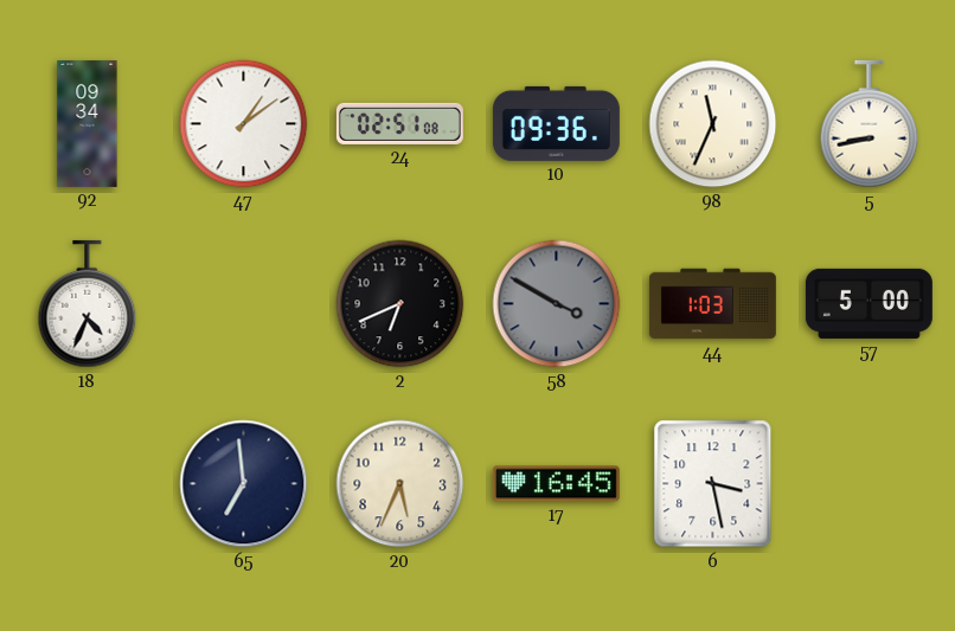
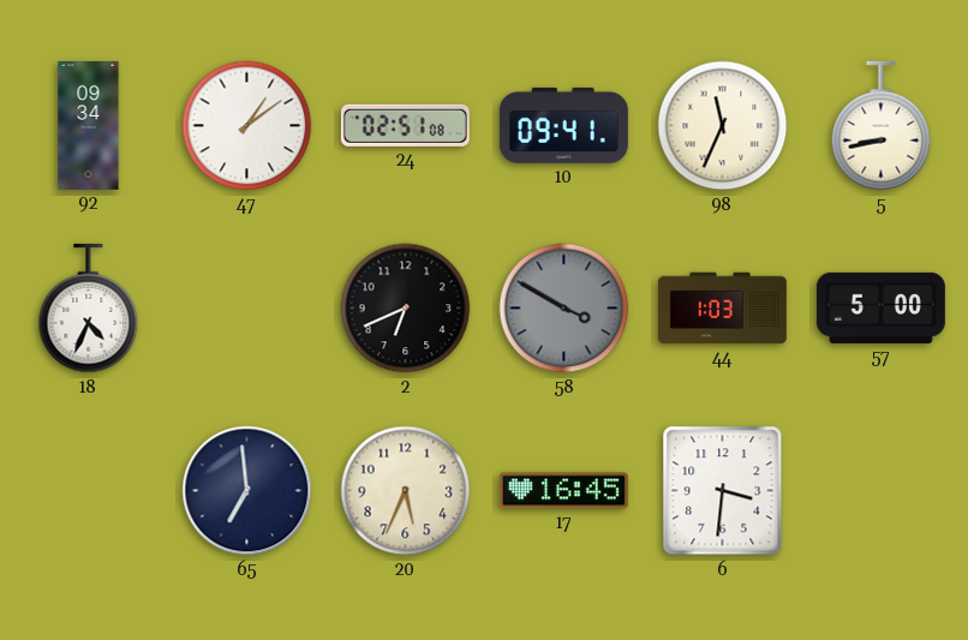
10: 09:36 -> 09:41
6: 3:28 -> 3:31
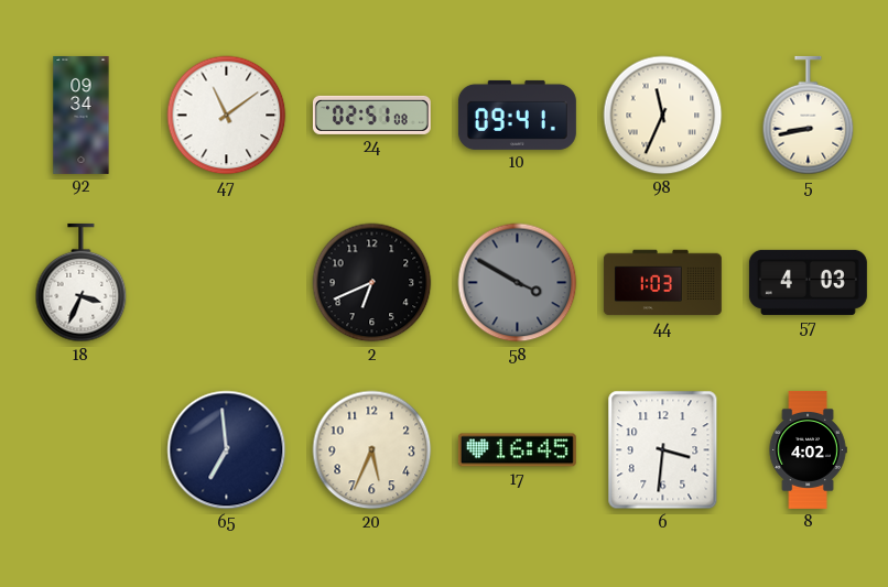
47: 1:09 -> 11:09
18: 4:34 -> 3:34
57: 5:00 -> 4:03
8: none -> 4:02
